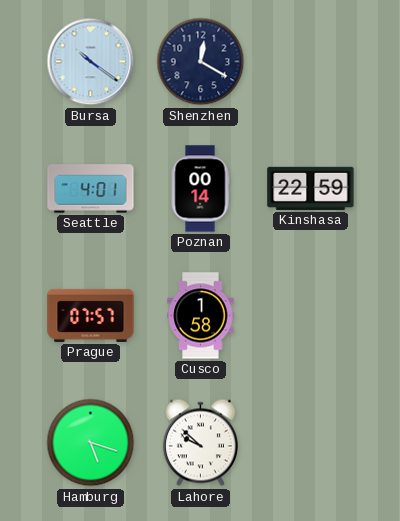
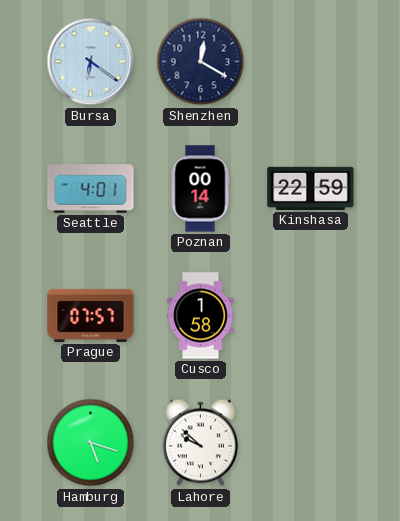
Bursa: 10:21 -> 6:21
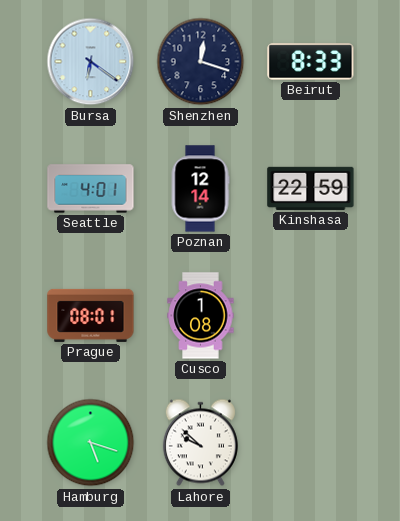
Shenzhen: 12:20 -> 12:18
Beirut: none -> 8:33
Poznan: 00:14 -> 12:14
Prague: 07:57 -> 08:01
Cusco: 1:58 -> 1:08
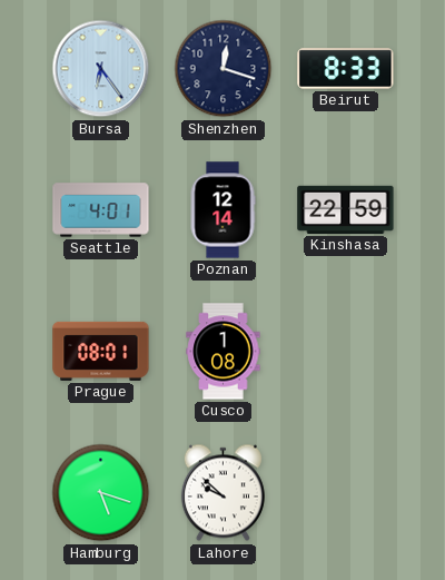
Bursa: 6:21 -> 6:24
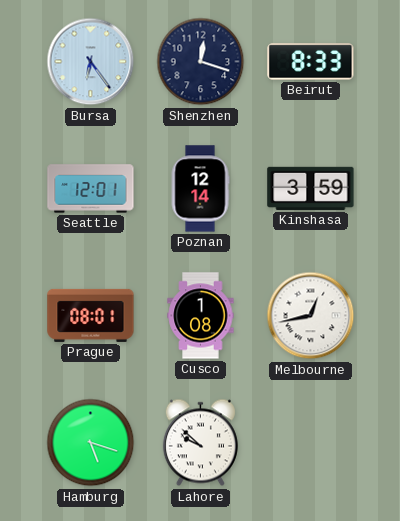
Seattle: 4:01 -> 12:01
Kinshasa: 22:59 -> 3:59
Melbourne: none -> 12:43
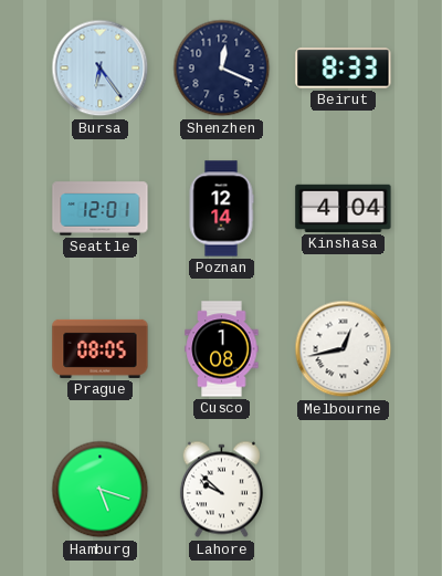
Shenzhen: 12:18 -> 12:19
Kinshasa: 3:59 -> 4:04
Prague: 08:01 -> 08:05
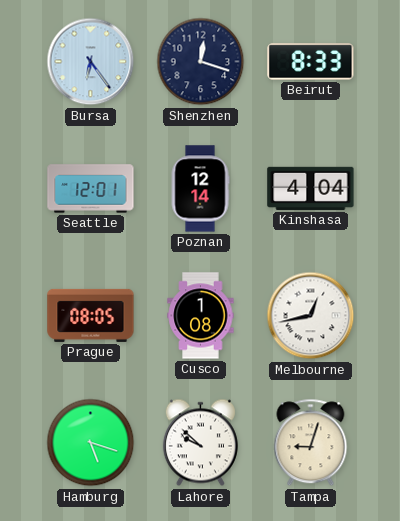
Shenzhen: 12:19 -> 12:18
Tampa: none -> 9:03
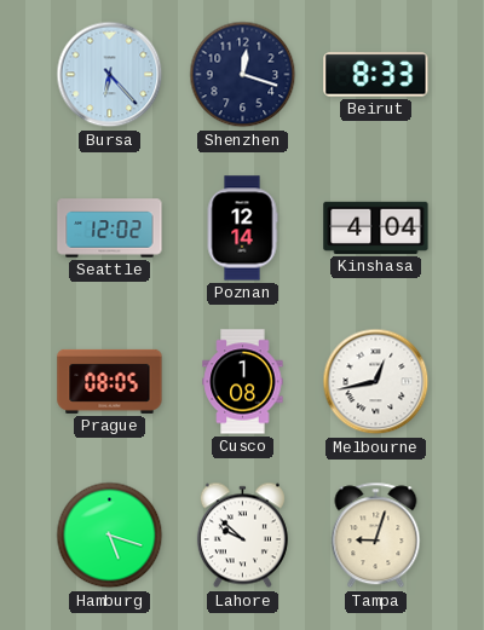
Bursa: 6:24 -> 6:23
Seattle: 12:01 -> 12:02
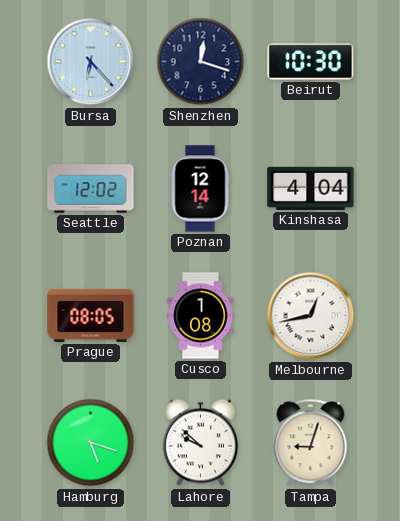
Beirut: 8:33 -> 10:30
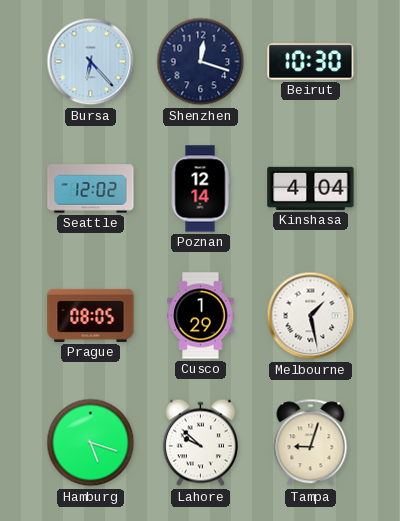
Cusco: 1:08 -> 1:29
Melbourne: 12:43 -> 1:28
